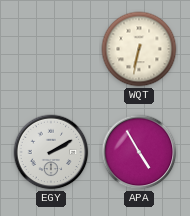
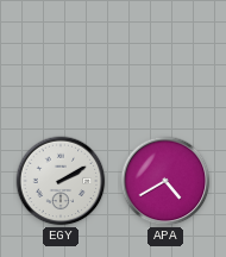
WQT: 6:32 -> none
APA: 4:55 -> 4:40
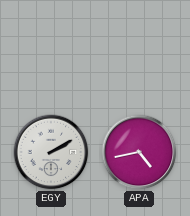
APA: 4:40 -> 4:43
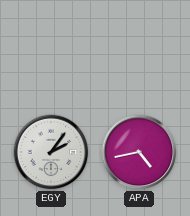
EGY: 2:10 -> 2:06
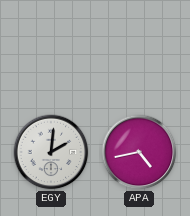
EGY: 2:06 -> 2:01
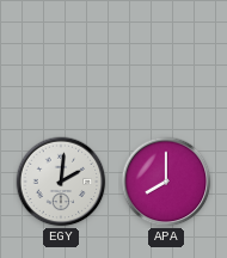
APA: 4:43 -> 8:00
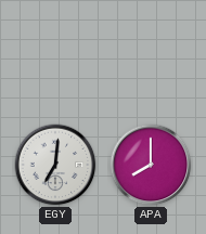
EGY: 2:01 -> 7:01
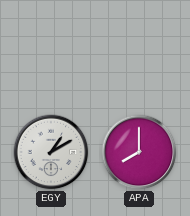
EGY: 7:01 -> 1:10
